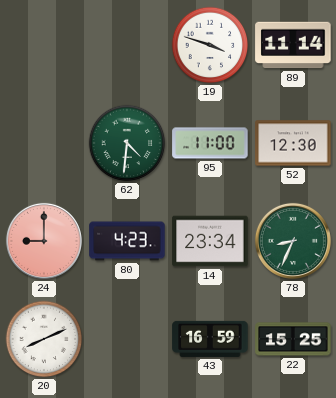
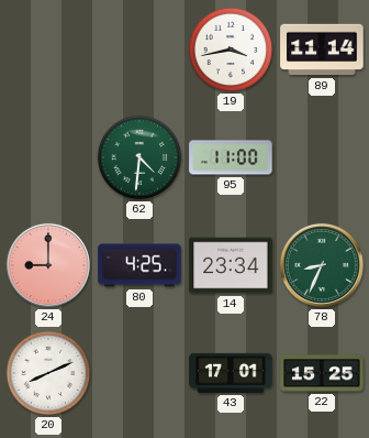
19: 3:48 -> 3:43
52: 12:30 -> none
80: 4:23 -> 4:25
43: 16:59 -> 17:01
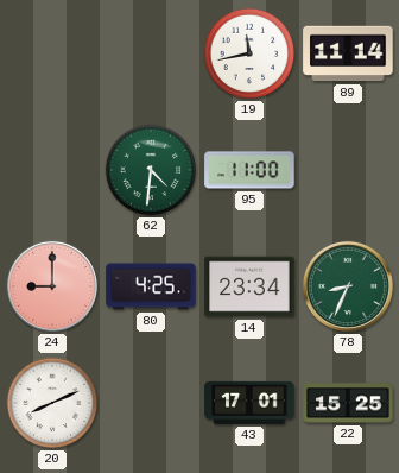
19: 3:43 -> 11:43
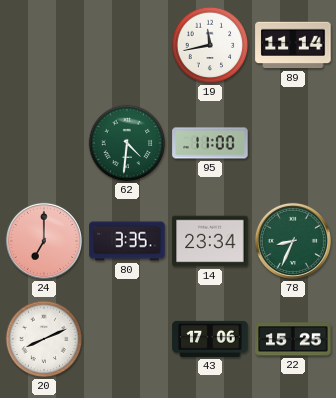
24: 9:00 -> 7:00
80: 4:25 -> 3:35
43: 17:01 -> 17:06
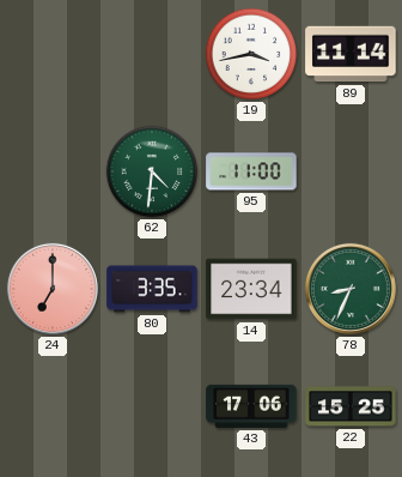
19: 11:43 -> 3:43
20: 8:11 -> none
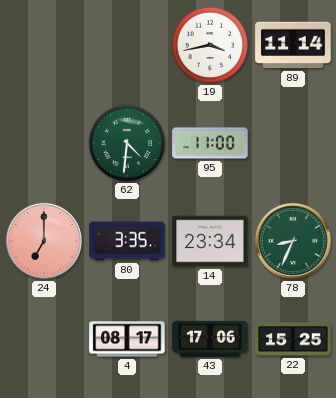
4: none -> 08:17
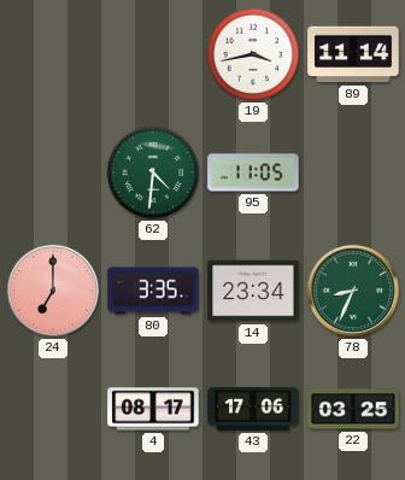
95: 11:00 -> 11:05
22: 15:25 -> 03:25
